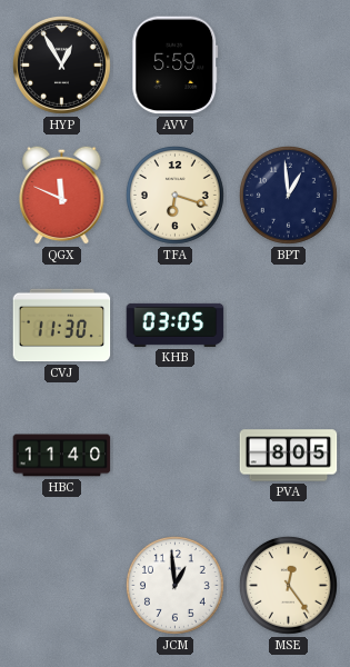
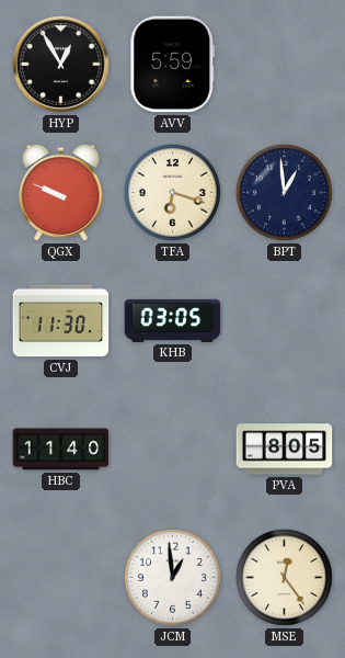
QGX: 11:49 -> 9:49
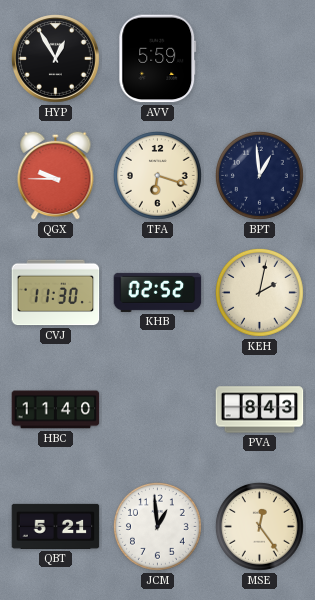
QGX: 9:49 -> 9:45
KHB: 03:05 -> 02:52
KEH: none -> 2:02
PVA: 8:05 -> 8:43
QBT: none -> 5:21
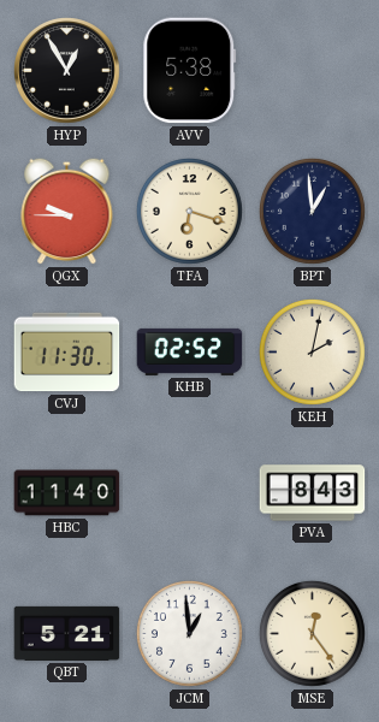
AVV: 5:59 -> 5:38
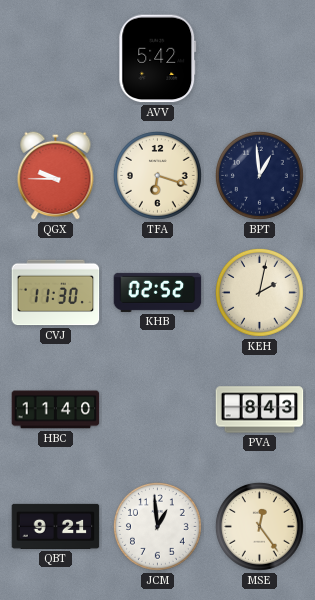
HYP: 12:55 -> none
AVV: 5:38 -> 5:42
QBT: 5:21 -> 9:21
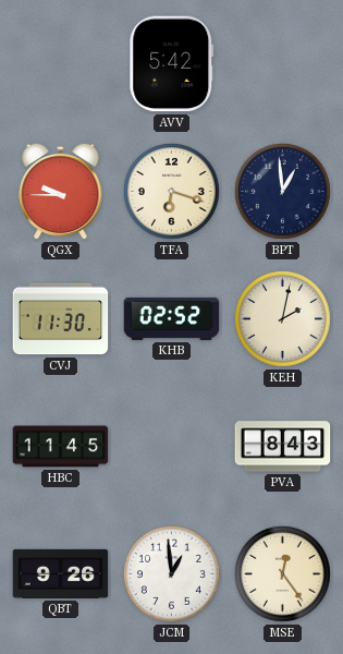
HBC: 11:40 -> 11:45
QBT: 9:21 -> 9:26
